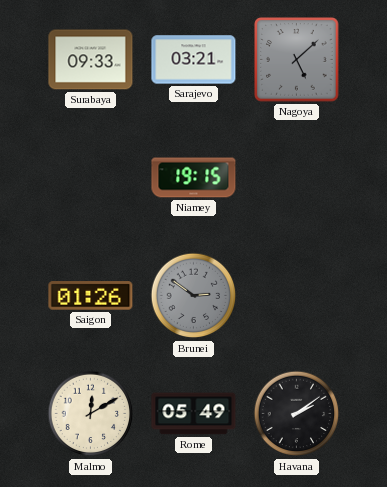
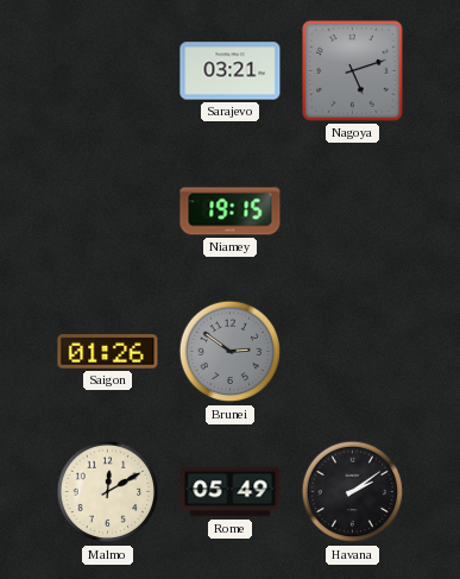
Surabaya: 09:33 -> none
Nagoya: 5:08 -> 5:12
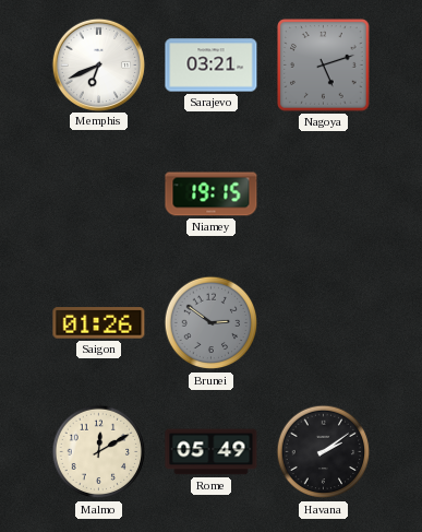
Memphis: none -> 6:41
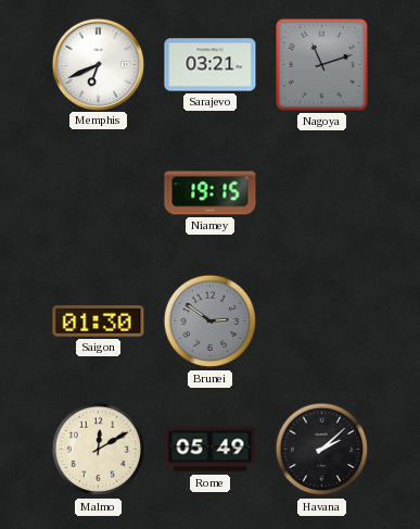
Nagoya: 5:12 -> 11:12
Saigon: 01:26 -> 01:30
Havana: 2:09 -> 2:08
